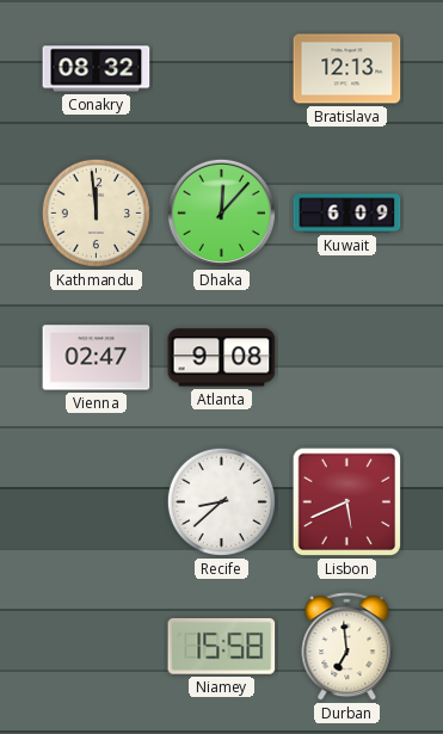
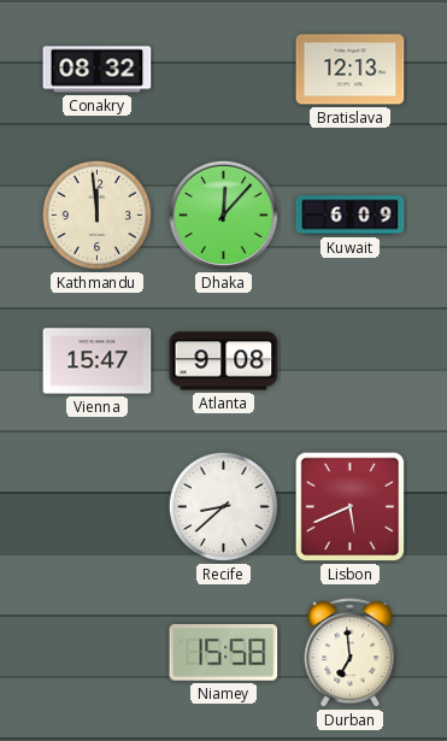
Vienna: 02:47 -> 15:47
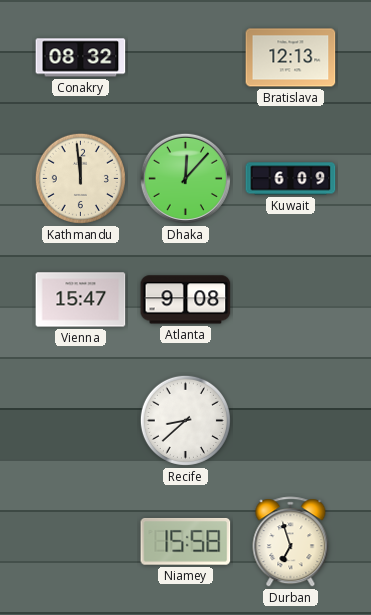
Lisbon: 5:41 -> none
Durban: 6:59 -> 6:57
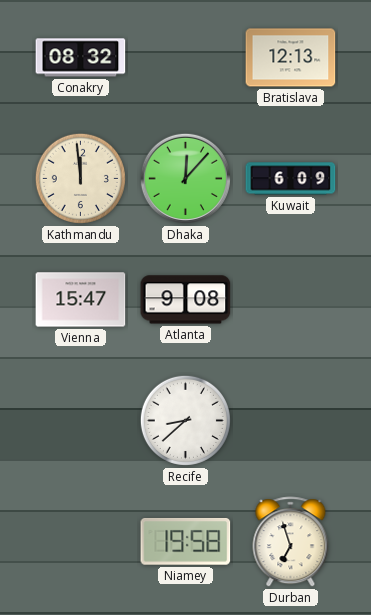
Niamey: 15:58 -> 19:58
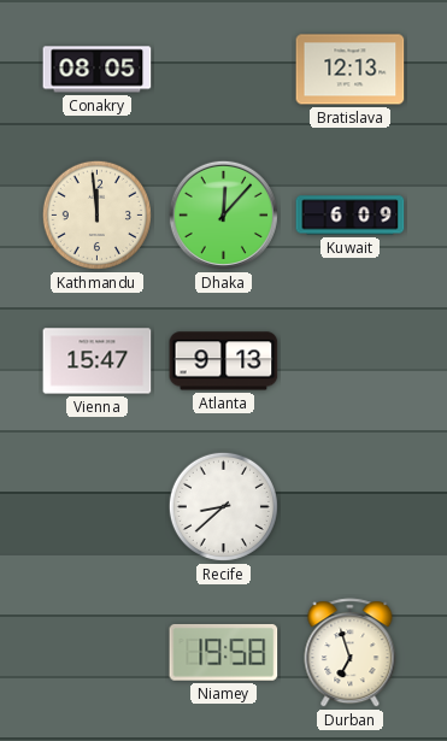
Conakry: 08:32 -> 08:05
Atlanta: 9:08 -> 9:13
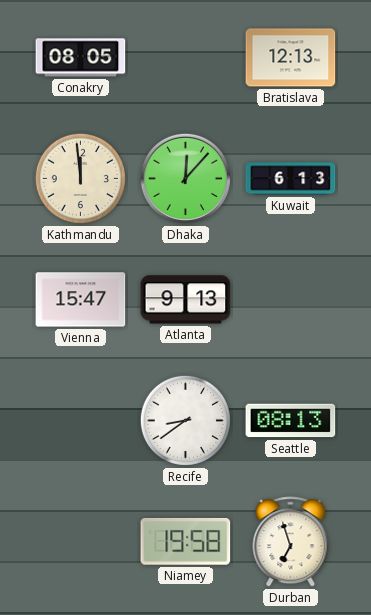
Kuwait: 6:09 -> 6:13
Recife: 8:38 -> 8:39
Seattle: none -> 08:13
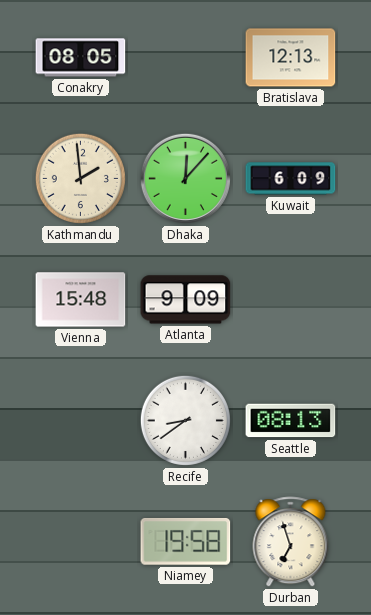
Kathmandu: 11:59 -> 1:59
Kuwait: 6:13 -> 6:09
Vienna: 15:47 -> 15:48
Atlanta: 9:13 -> 9:09
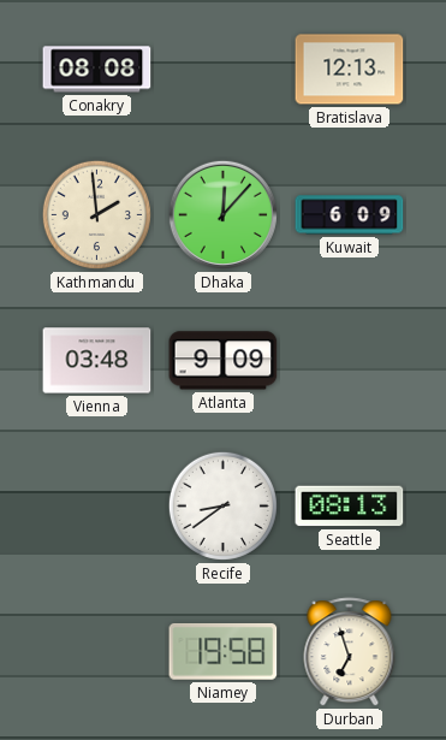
Conakry: 08:05 -> 08:08
Vienna: 15:48 -> 03:48
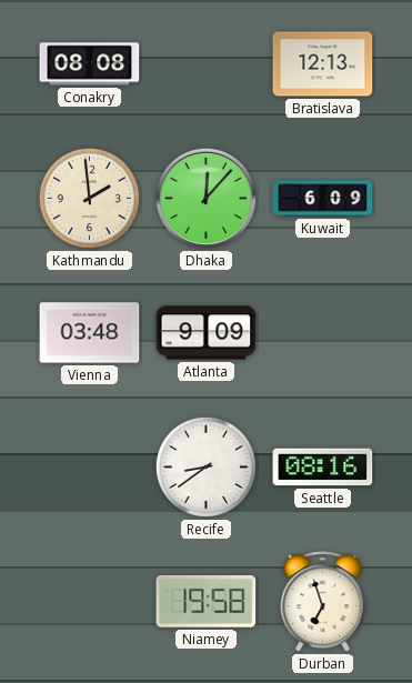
Seattle: 08:13 -> 08:16
